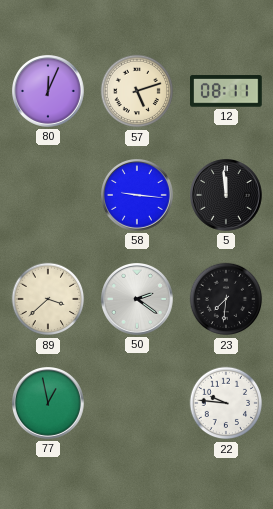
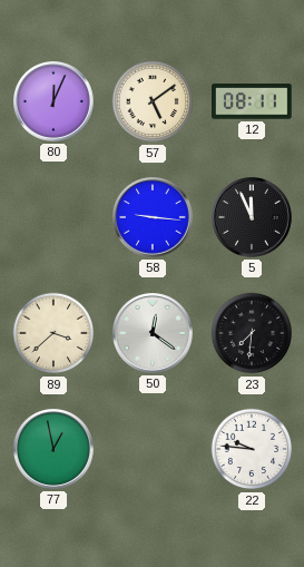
57: 5:12 -> 5:09
5: 11:59 -> 11:56
50: 2:21 -> 12:21
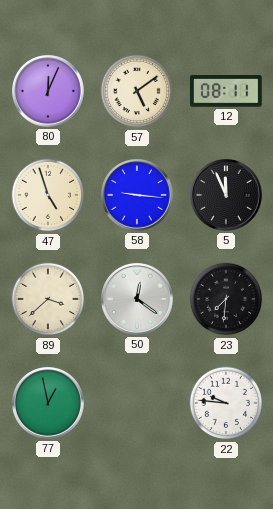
47: none -> 4:57
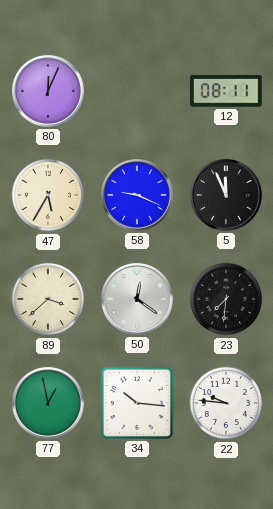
57: 5:09 -> none
47: 4:57 -> 5:35
58: 9:16 -> 9:19
34: none -> 10:16
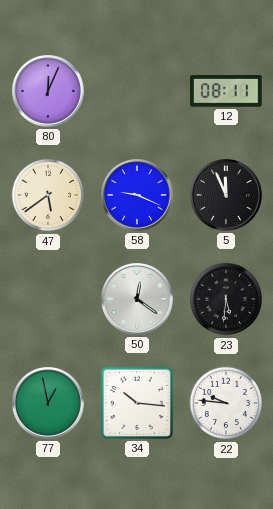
47: 5:35 -> 5:39
89: 3:38 -> none
23: 7:31 -> 5:31
